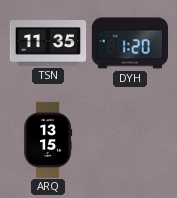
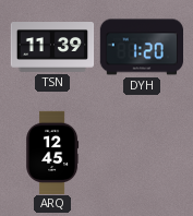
TSN: 11:35 -> 11:39
ARQ: 13:15 -> 12:45
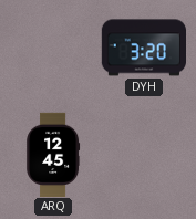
TSN: 11:39 -> none
DYH: 1:20 -> 3:20
